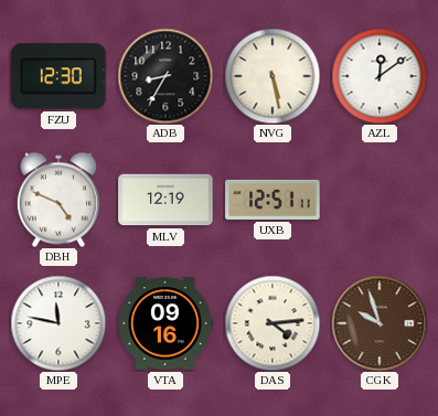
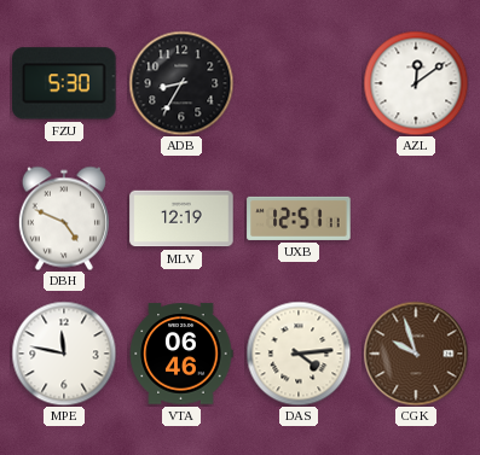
FZU: 12:30 -> 5:30
NVG: 5:28 -> none
VTA: 09:16 -> 06:46
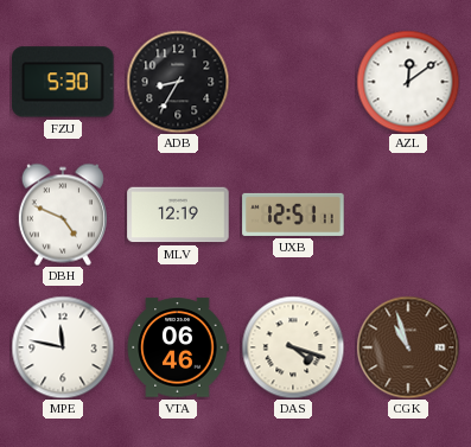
DAS: 4:14 -> 4:18
CGK: 9:57 -> 10:57
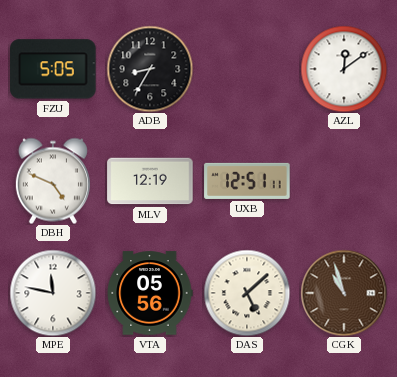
FZU: 5:30 -> 5:05
VTA: 06:46 -> 05:56
DAS: 4:18 -> 5:08
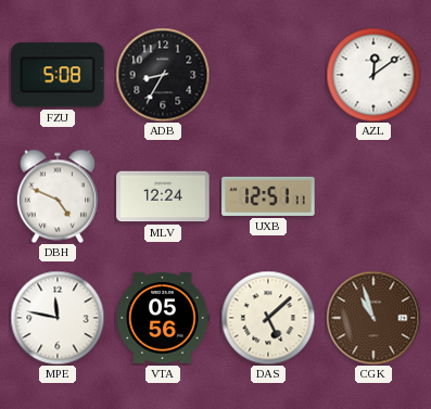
FZU: 5:05 -> 5:08
MLV: 12:19 -> 12:24
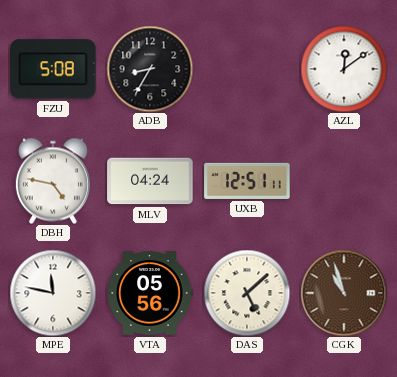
DBH: 4:49 -> 4:47
MLV: 12:24 -> 04:24
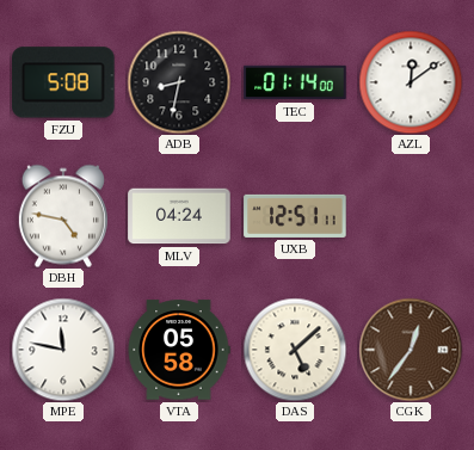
ADB: 8:35 -> 8:32
TEC: none -> 01:14
VTA: 05:56 -> 05:58
CGK: 10:57 -> 12:36
